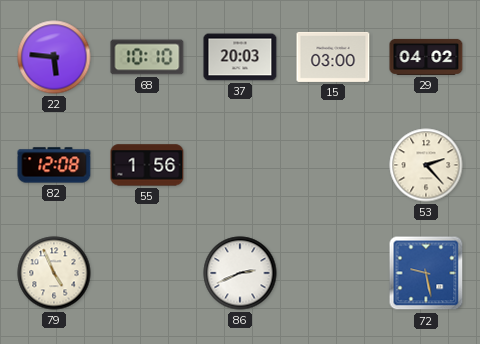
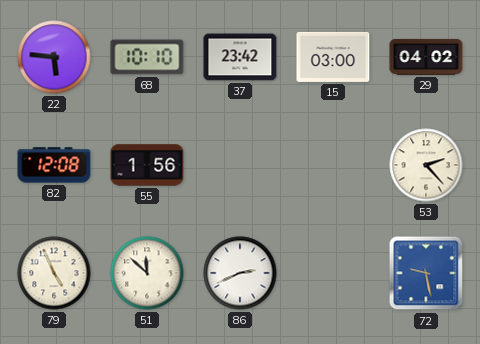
37: 20:03 -> 23:42
51: none -> 11:52
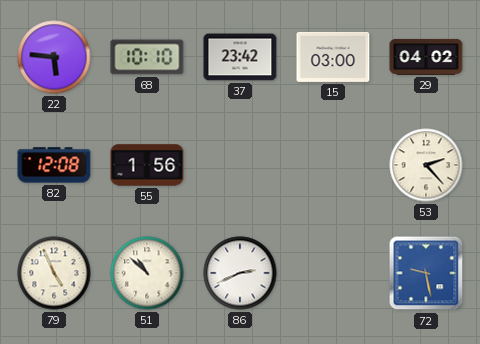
51: 11:52 -> 10:52
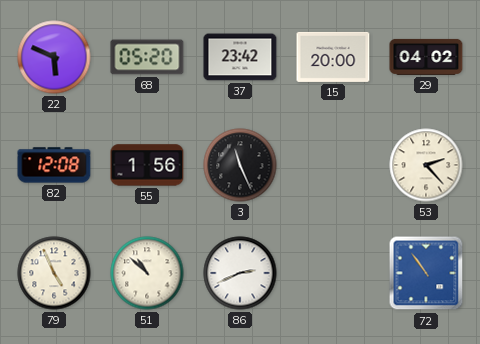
22: 5:46 -> 5:49
68: 10:10 -> 05:20
15: 03:00 -> 20:00
3: none -> 11:26
72: 9:28 -> 10:54
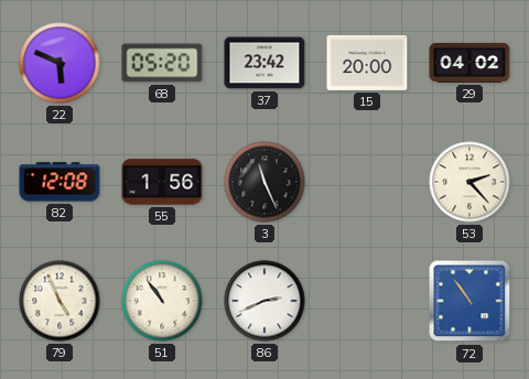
51: 10:52 -> 10:54
